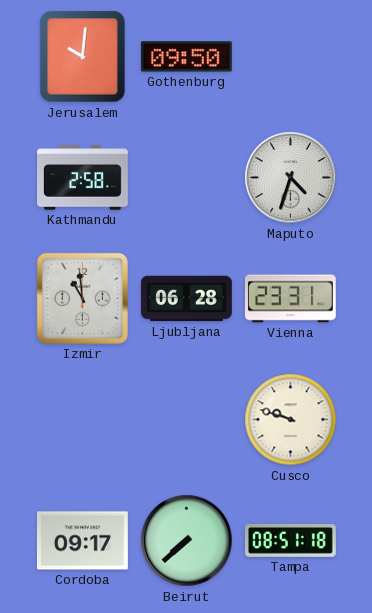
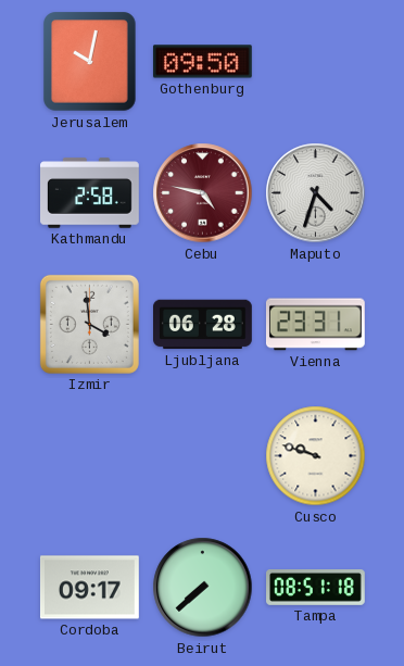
Jerusalem: 10:01 -> 10:02
Cebu: none -> 4:47
Izmir: 10:59 -> 3:59
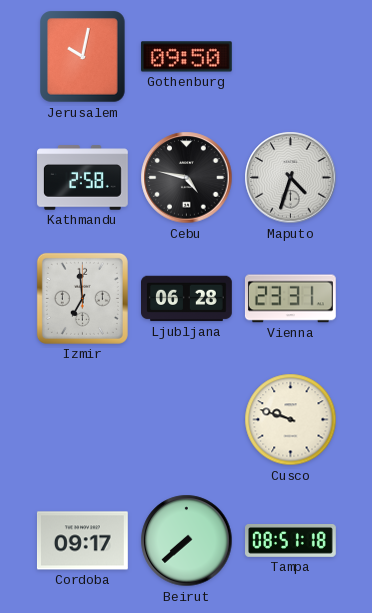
Cebu dial: burgundy -> black
Izmir: 3:59 -> 6:59
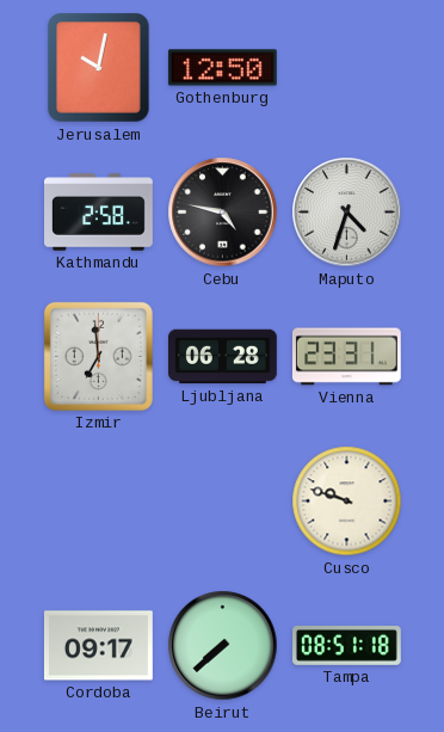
Gothenburg: 09:50 -> 12:50
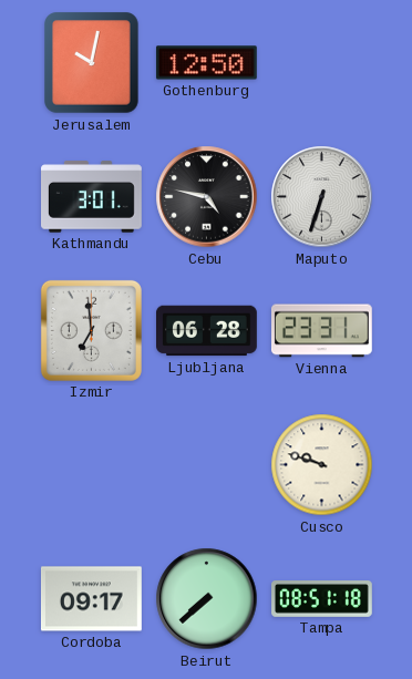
Kathmandu: 2:58 -> 3:01
Maputo: 4:33 -> 6:33
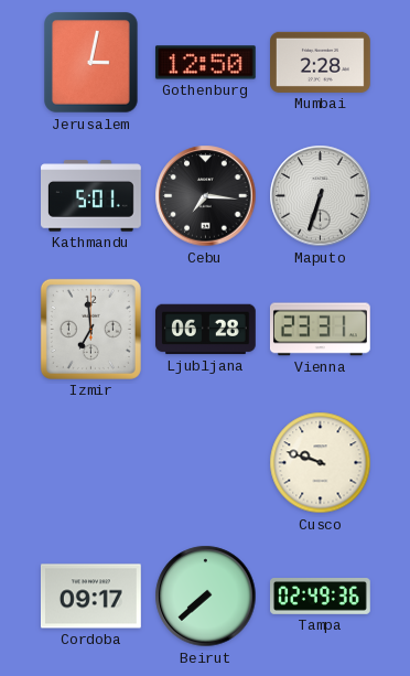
Jerusalem: 10:02 -> 3:02
Mumbai: none -> 2:28
Kathmandu: 3:01 -> 5:01
Cebu: 4:47 -> 7:16
Tampa: 08:51 -> 02:49
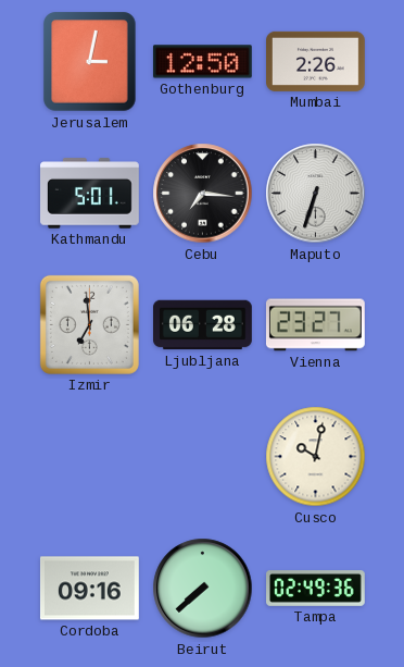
Mumbai: 2:28 -> 2:26
Vienna: 23:31 -> 23:27
Cusco: 9:48 -> 10:02
Cordoba: 09:17 -> 09:16
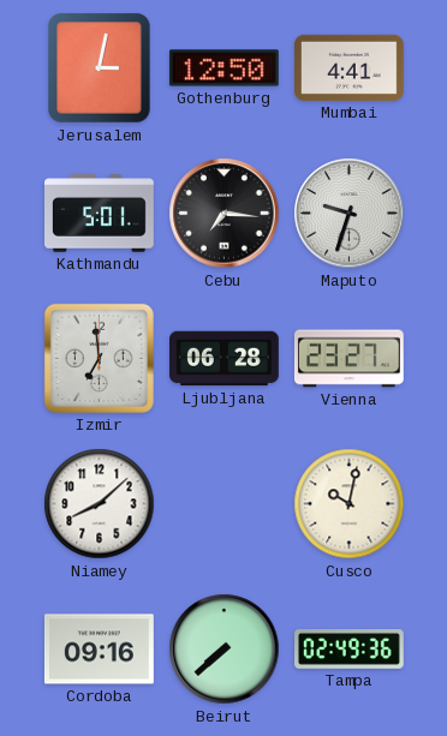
Mumbai: 2:26 -> 4:41
Maputo: 6:33 -> 9:33
Niamey: none -> 8:08
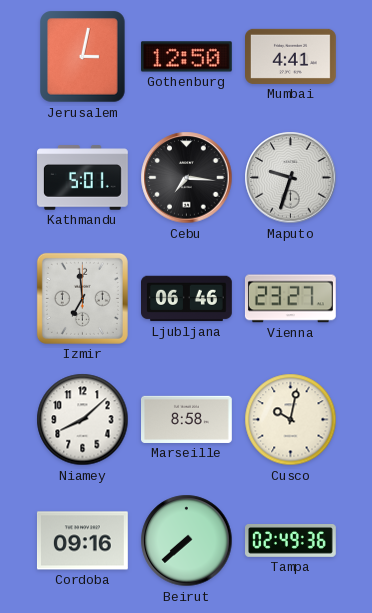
Ljubljana: 06:28 -> 06:46
Marseille: none -> 8:58
